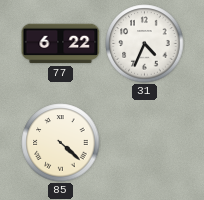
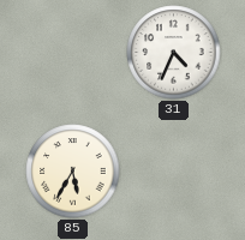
77: 6:22 -> none
85: 4:22 -> 5:35
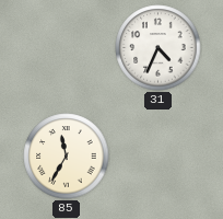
85: 5:35 -> 11:35
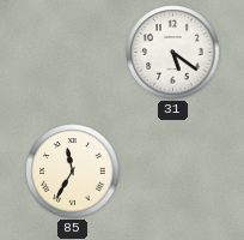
31: 4:34 -> 5:21
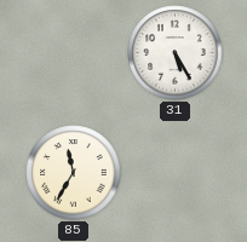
31: 5:21 -> 5:25
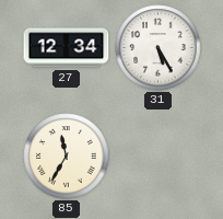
27: none -> 12:34
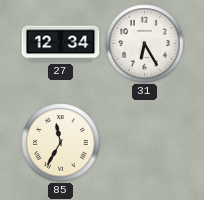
31: 5:25 -> 6:25
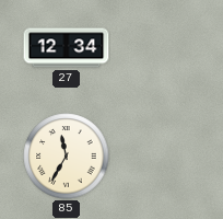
31: 6:25 -> none
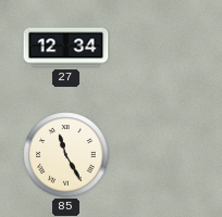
85: 11:35 -> 11:25
